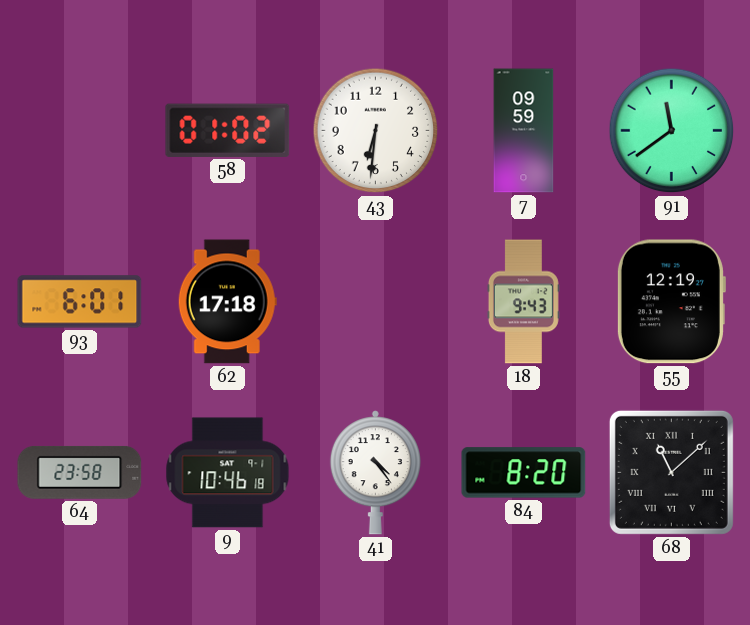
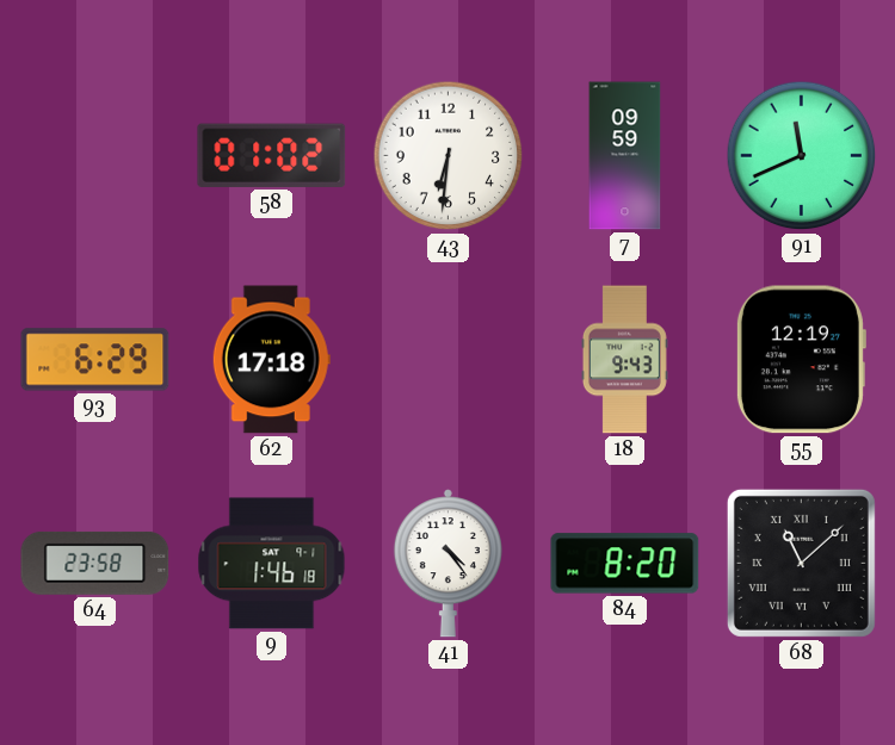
91: 11:39 -> 11:41
93: 6:01 -> 6:29
9: 10:46 -> 1:46
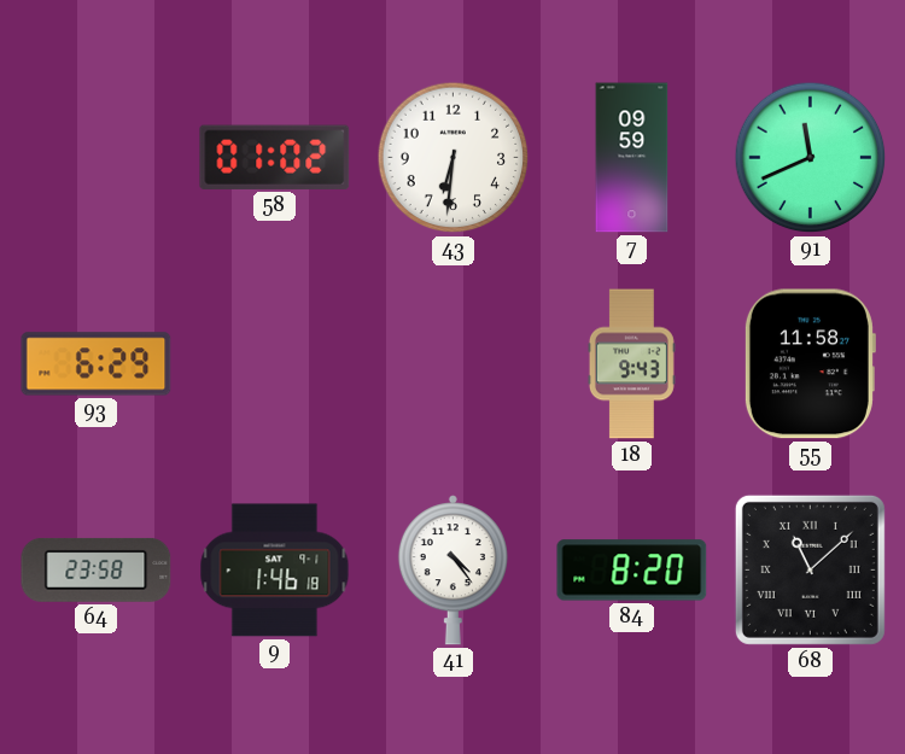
62: 17:18 -> none
55: 12:19 -> 11:58
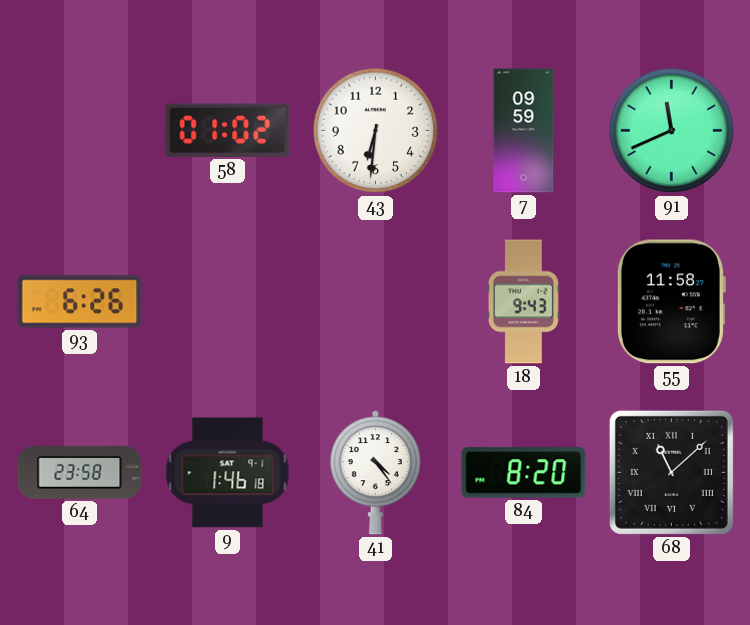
93: 6:29 -> 6:26
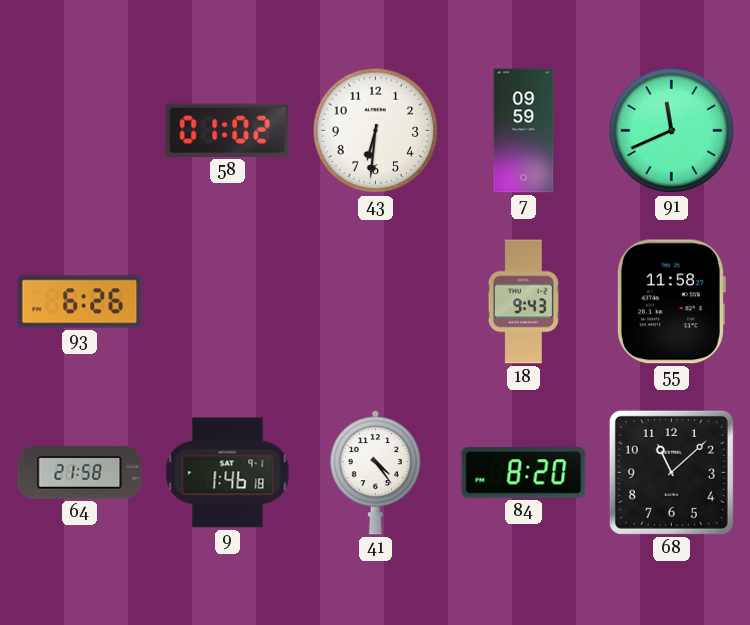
64: 23:58 -> 21:58
68 numerals: Roman -> Arabic
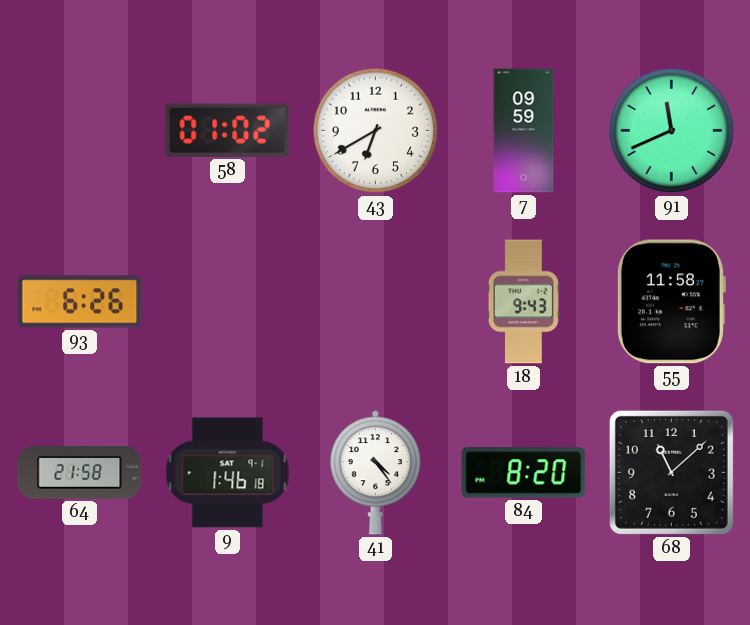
43: 6:31 -> 6:40
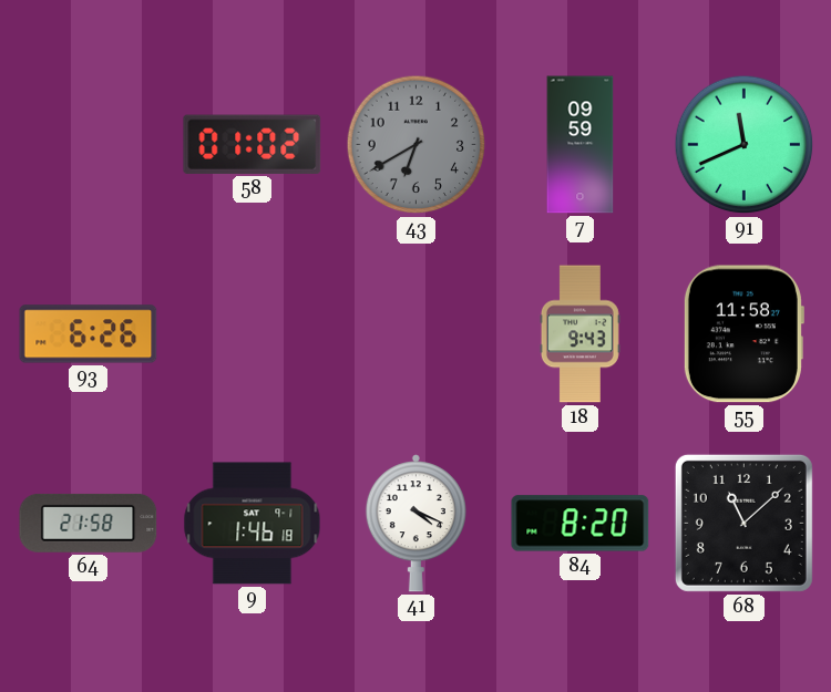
43 dial: white -> grey
41: 4:24 -> 4:19
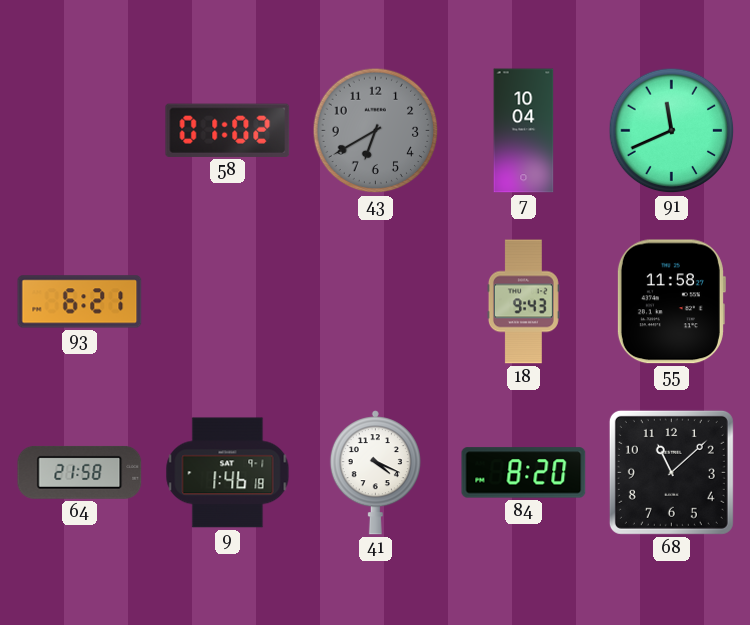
7: 09:59 -> 10:04
93: 6:26 -> 6:21
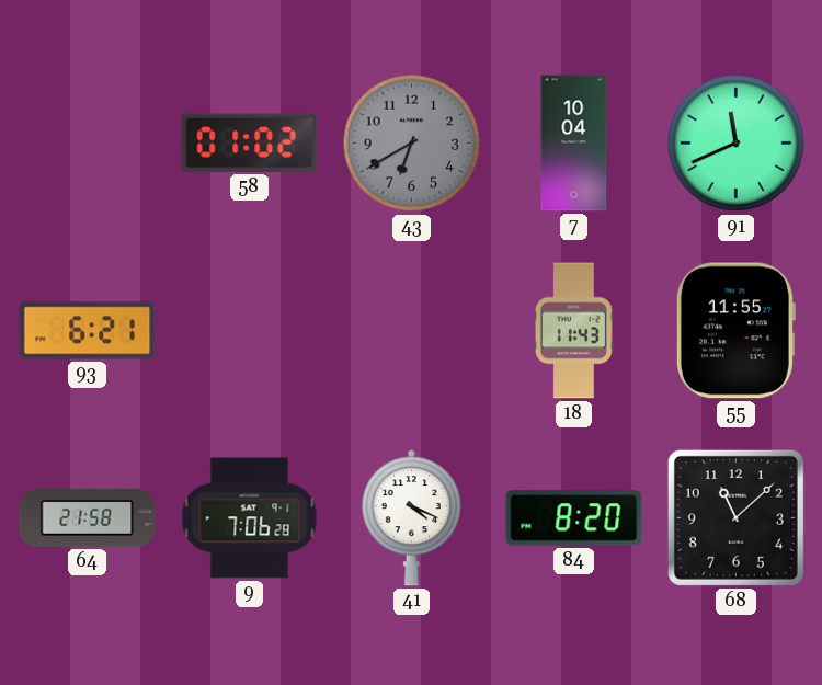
18: 9:43 -> 11:43
55: 11:58 -> 11:55
9: 1:46 -> 7:06
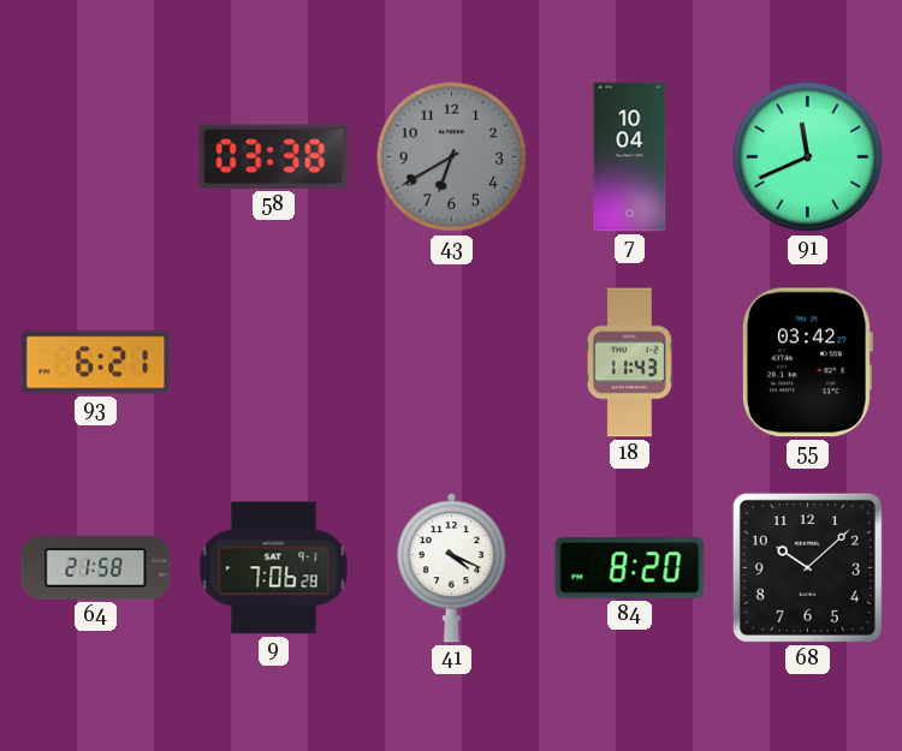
58: 01:02 -> 03:38
55: 11:55 -> 03:42
68: 11:08 -> 10:08
